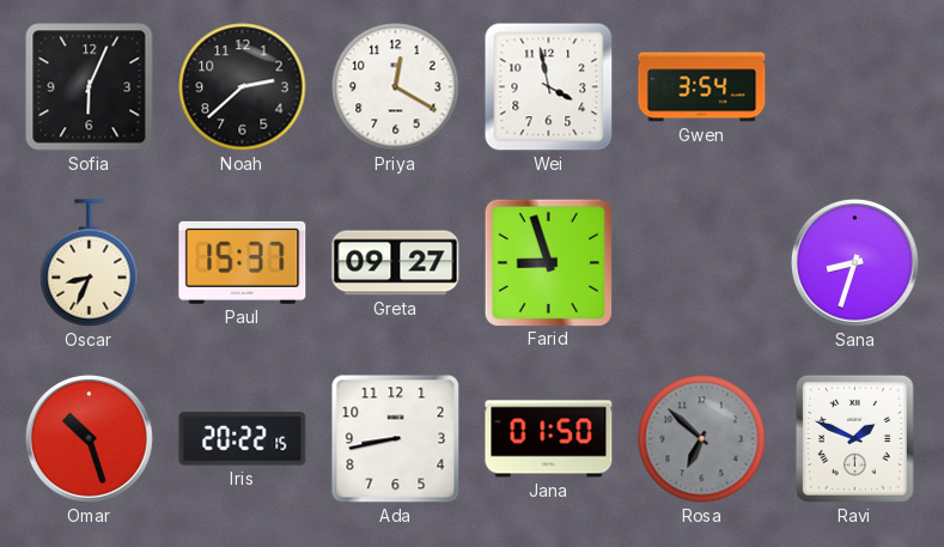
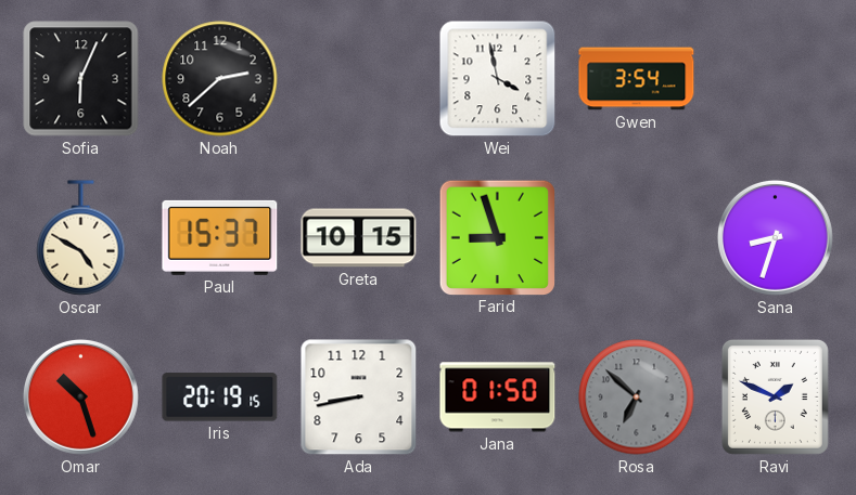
Priya: 12:20 -> none
Oscar: 8:34 -> 4:50
Greta: 09:27 -> 10:15
Iris: 20:22 -> 20:19
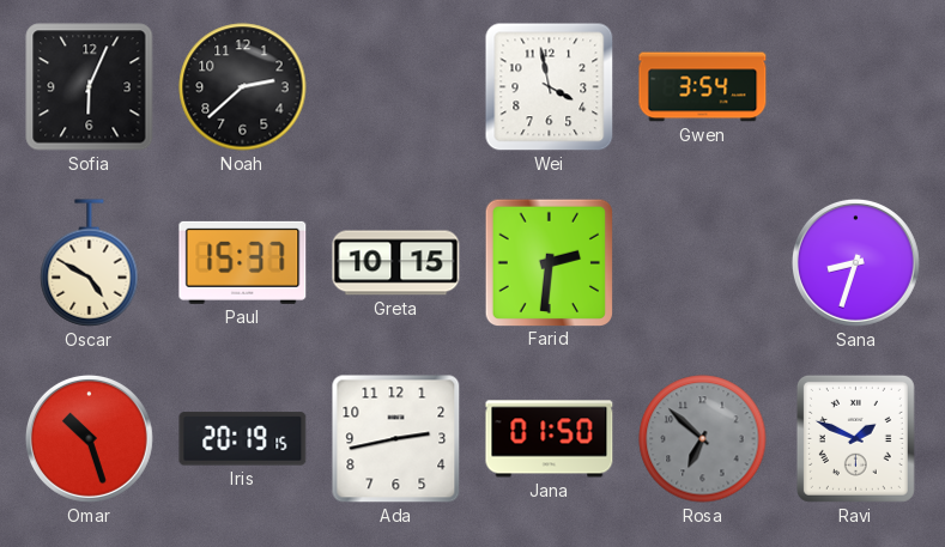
Farid: 8:57 -> 2:31
Ada: 8:43 -> 2:43
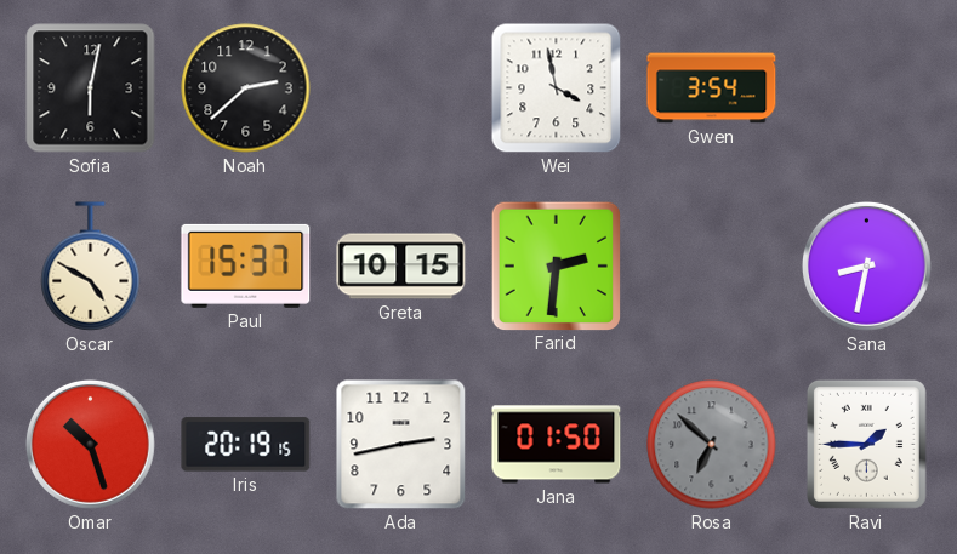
Sofia: 6:04 -> 6:02
Sana: 8:33 -> 8:32
Ravi: 1:49 -> 1:45
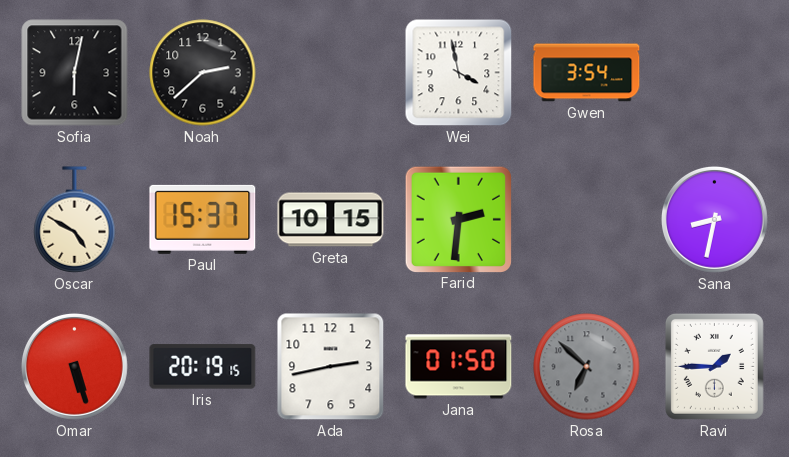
Omar: 10:27 -> 5:27
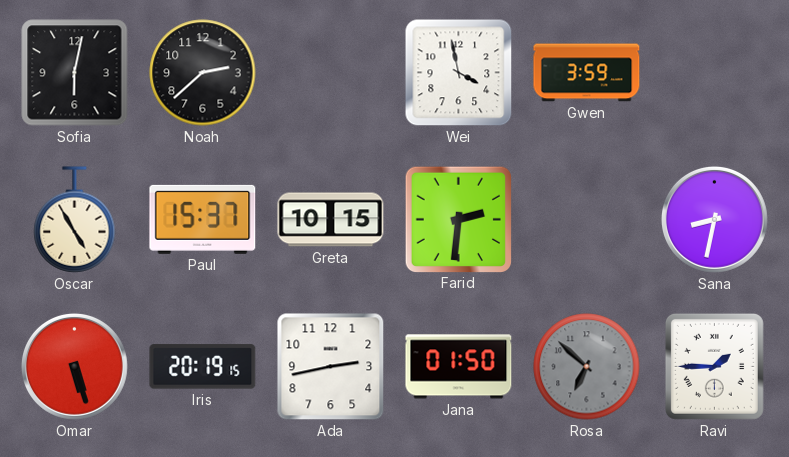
Gwen: 3:54 -> 3:59
Oscar: 4:50 -> 4:55
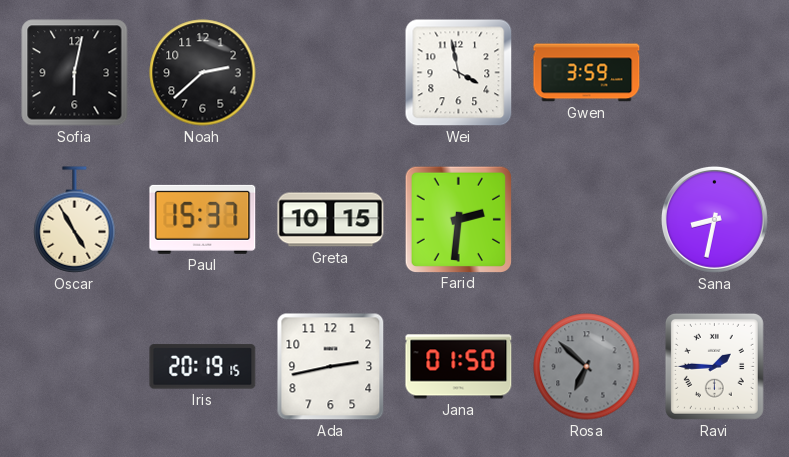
Omar: 5:27 -> none
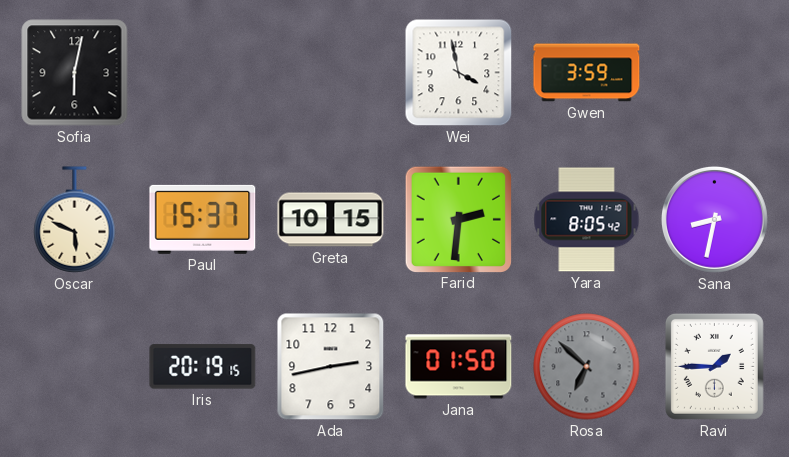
Noah: 2:38 -> none
Oscar: 4:55 -> 5:49
Yara: none -> 8:05
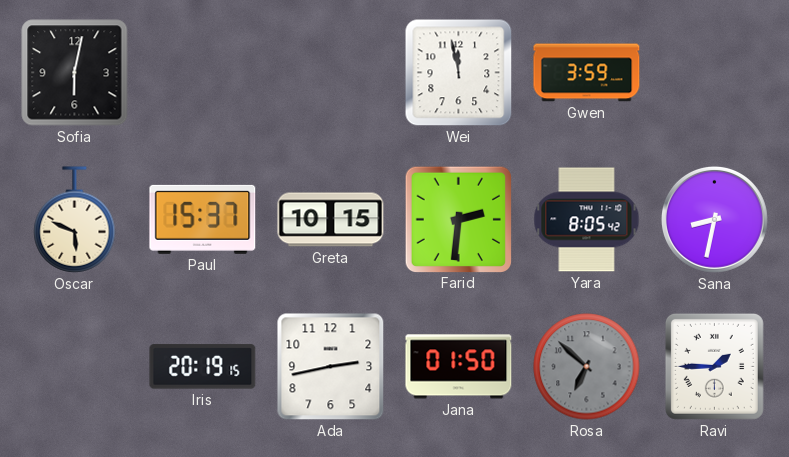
Wei: 3:58 -> 11:58
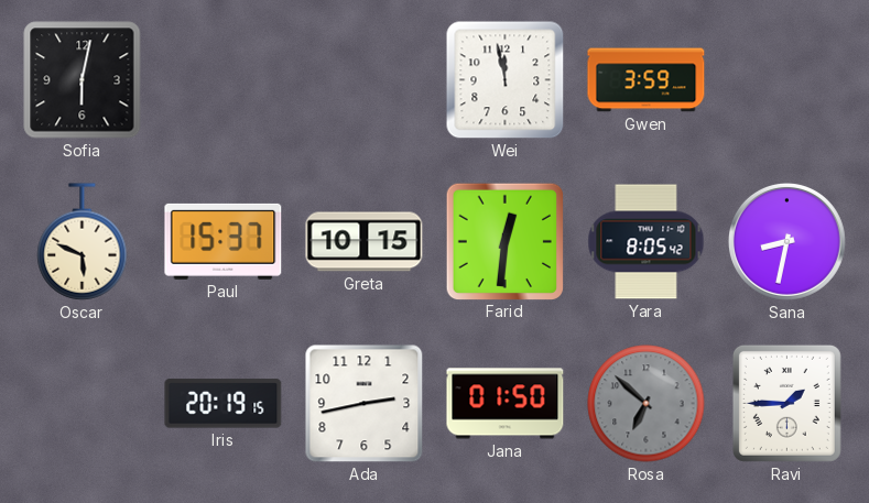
Farid: 2:31 -> 12:31
